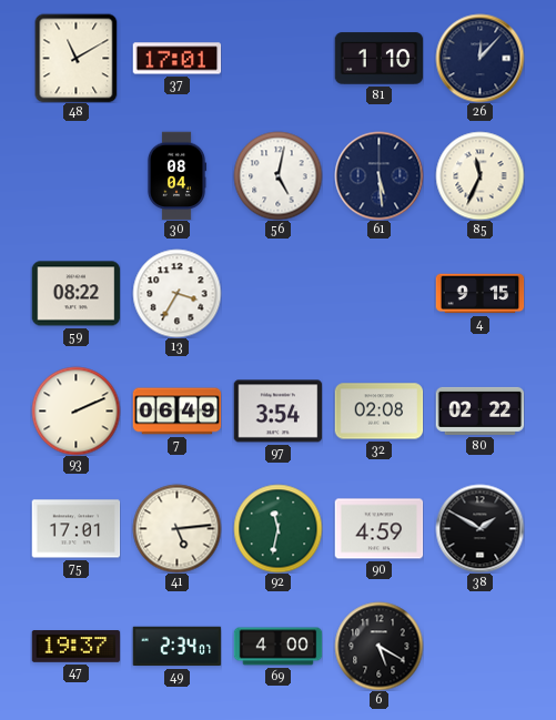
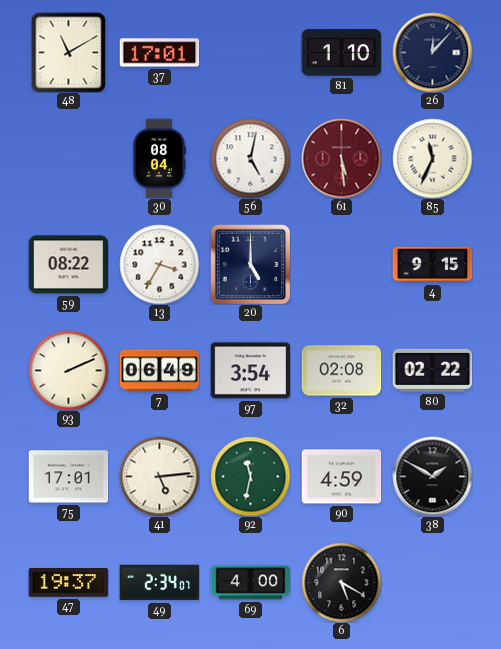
61 dial: navy -> burgundy
20: none -> 5:00
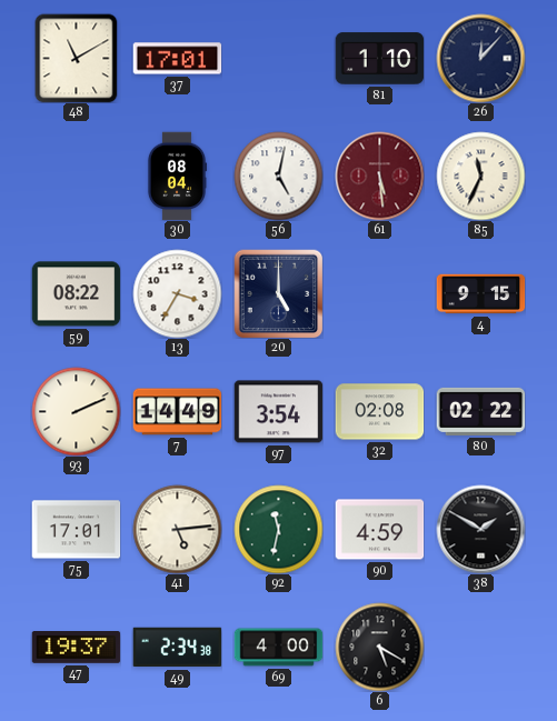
7: 06:49 -> 14:49
49: 2:34:07 -> 2:34:38
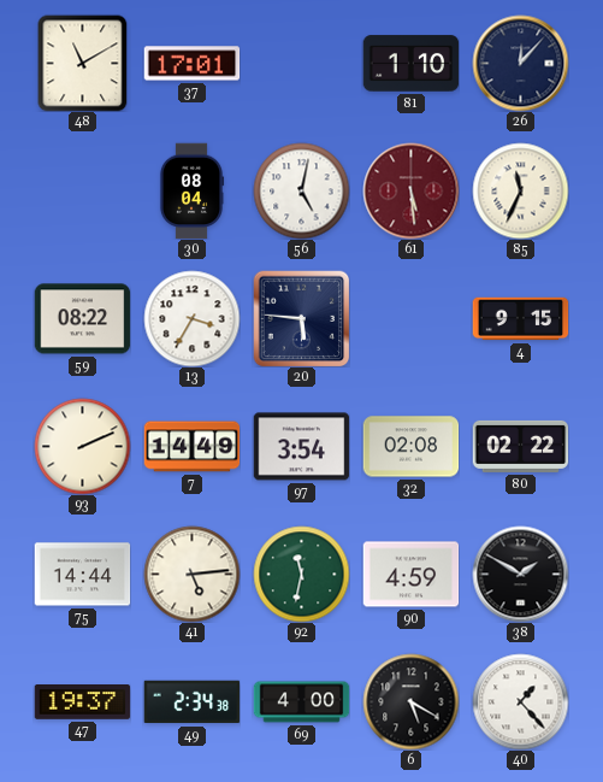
20: 5:00 -> 5:46
75: 17:01 -> 14:44
40: none -> 1:23
